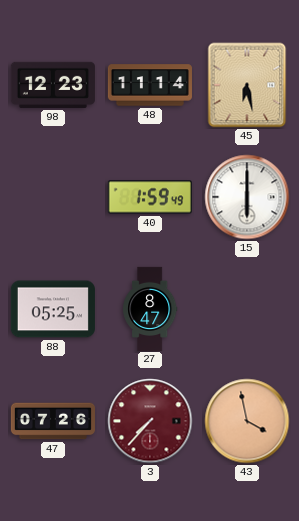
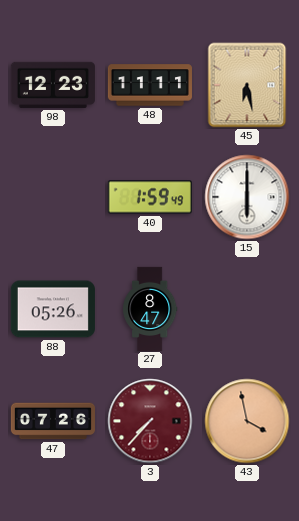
48: 11:14 -> 11:11
88: 05:25 -> 05:26
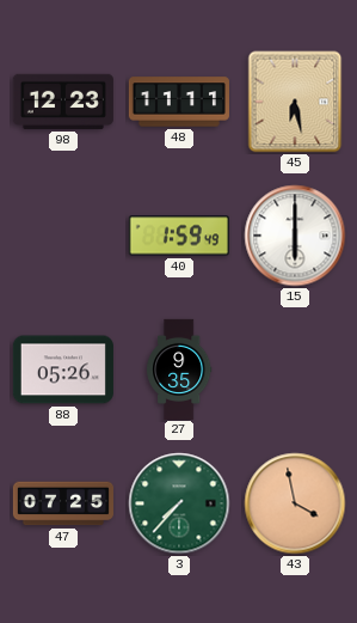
27: 8:47 -> 9:35
47: 07:26 -> 07:25
3 dial: burgundy -> green
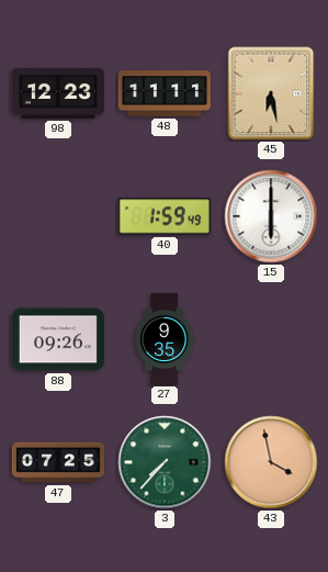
88: 05:26 -> 09:26
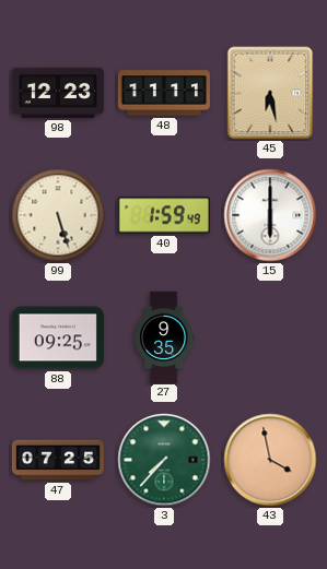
99: none -> 5:27
88: 09:26 -> 09:25
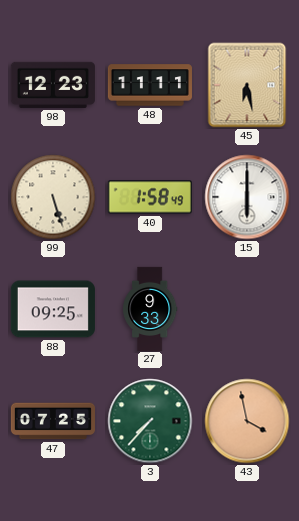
40: 1:59 -> 1:58
27: 9:35 -> 9:33
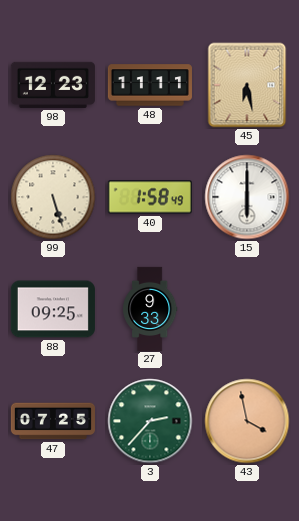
3: 7:37 -> 2:37
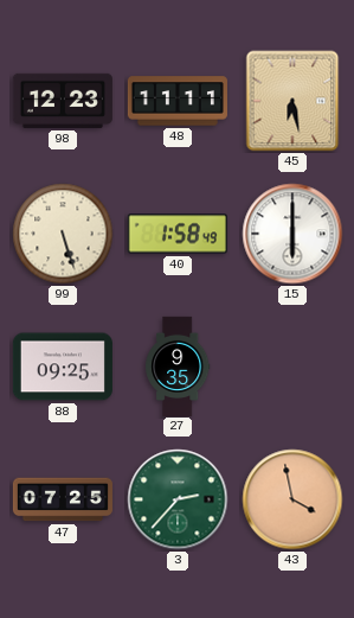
27: 9:33 -> 9:35
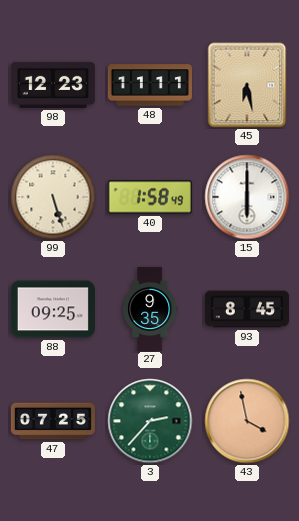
93: none -> 8:45
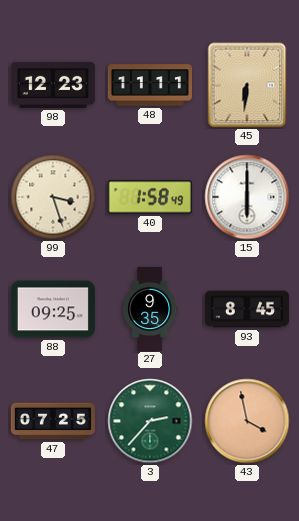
45: 6:28 -> 6:31
99: 5:27 -> 3:27
